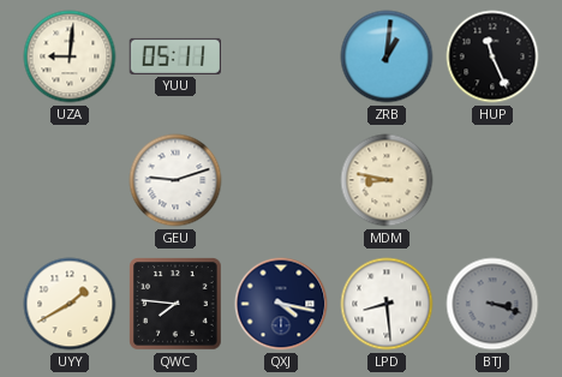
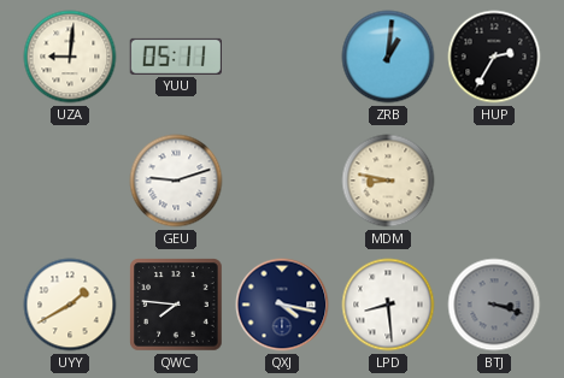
HUP: 11:26 -> 2:35
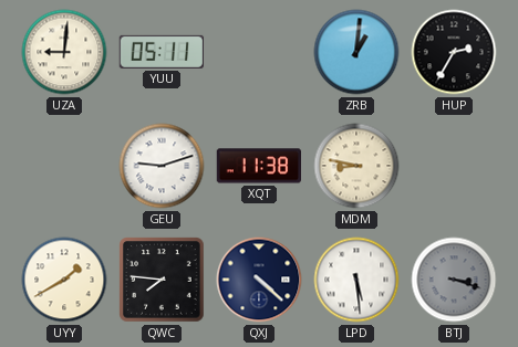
XQT: none -> 11:38
QXJ: 4:17 -> 4:22
LPD: 8:29 -> 5:29
